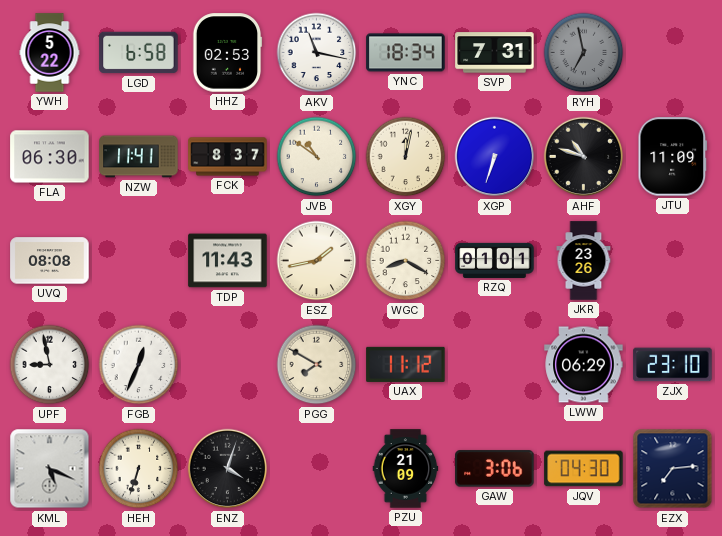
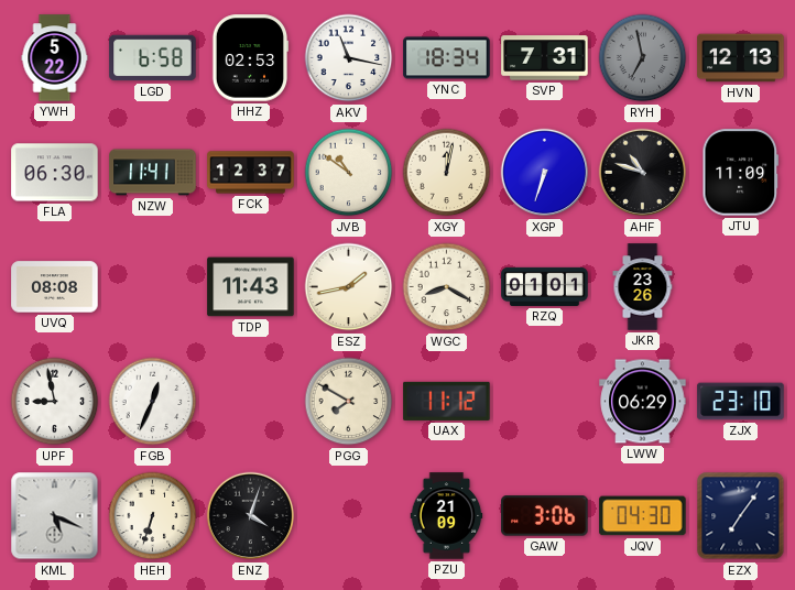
HVN: none -> 12:13
FCK: 8:37 -> 12:37
EZX: 7:14 -> 7:06
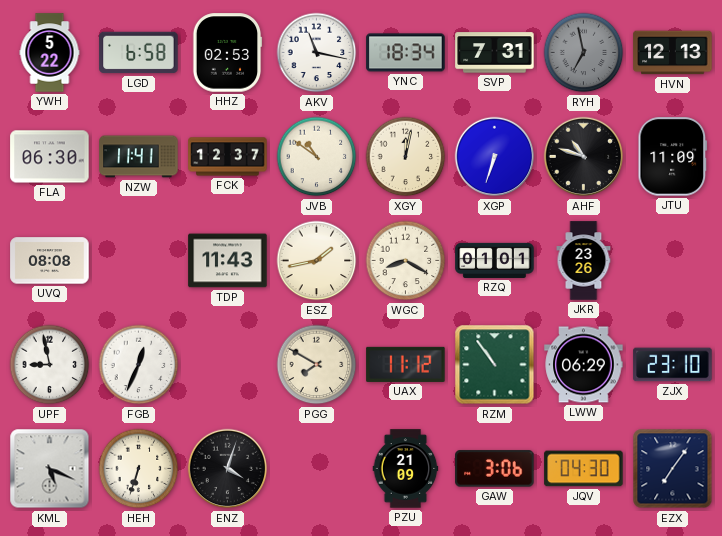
RZM: none -> 10:54
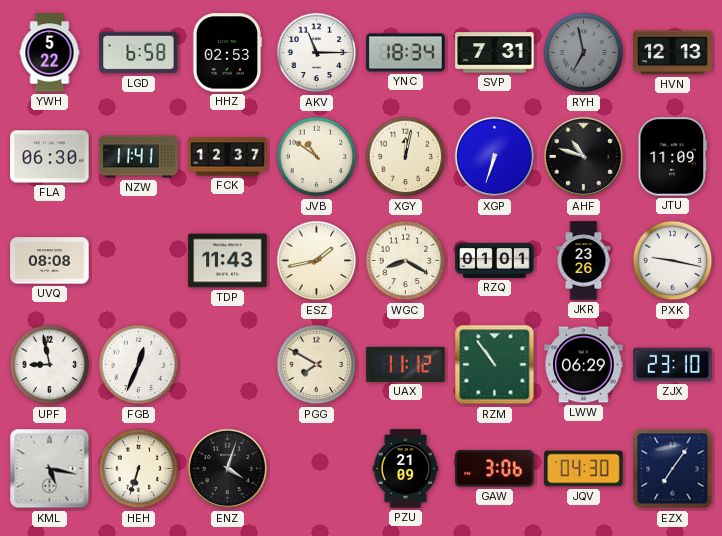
AKV: 11:17 -> 11:15
PXK: none -> 9:17
KML: 5:19 -> 5:17
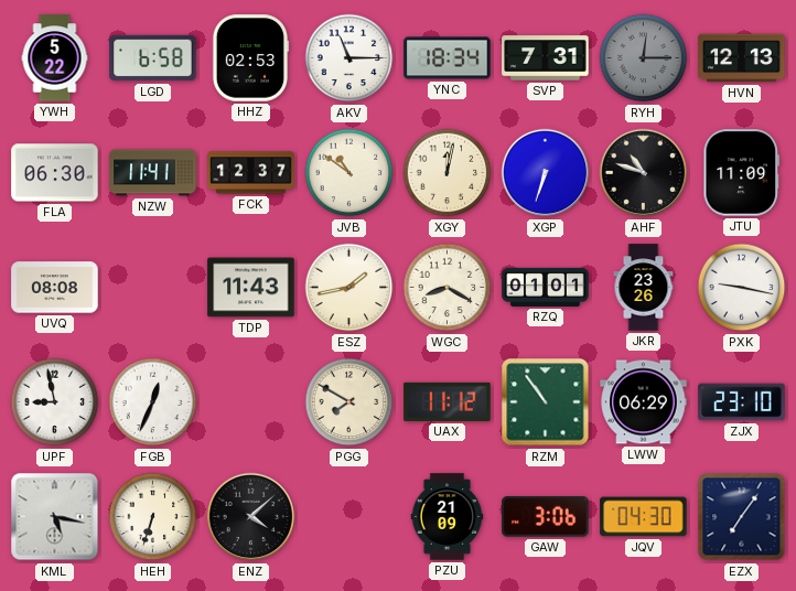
RYH: 6:58 -> 12:15
ENZ: 4:03 -> 4:08
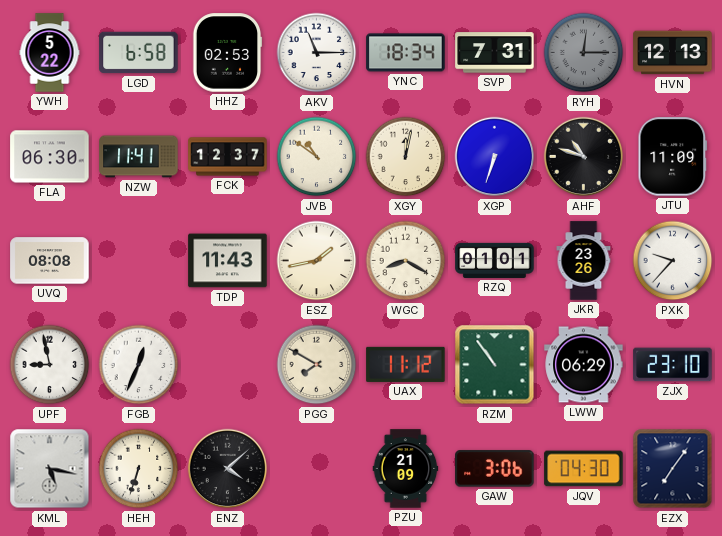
PXK: 9:17 -> 9:37
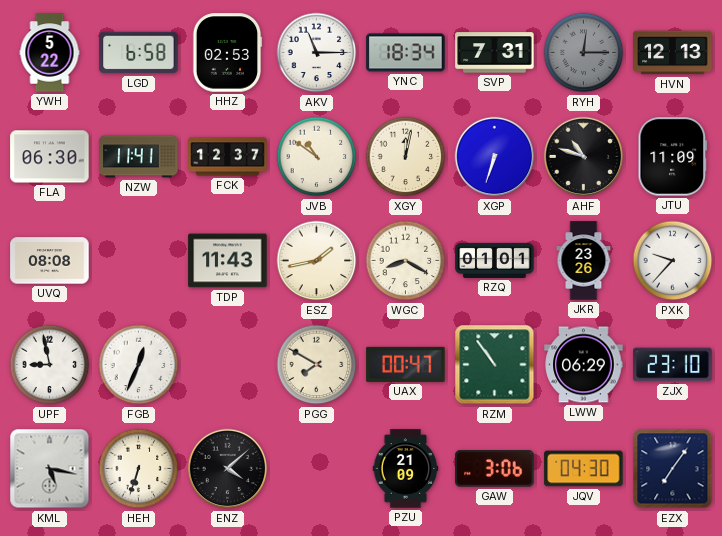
UAX: 11:12 -> 00:47
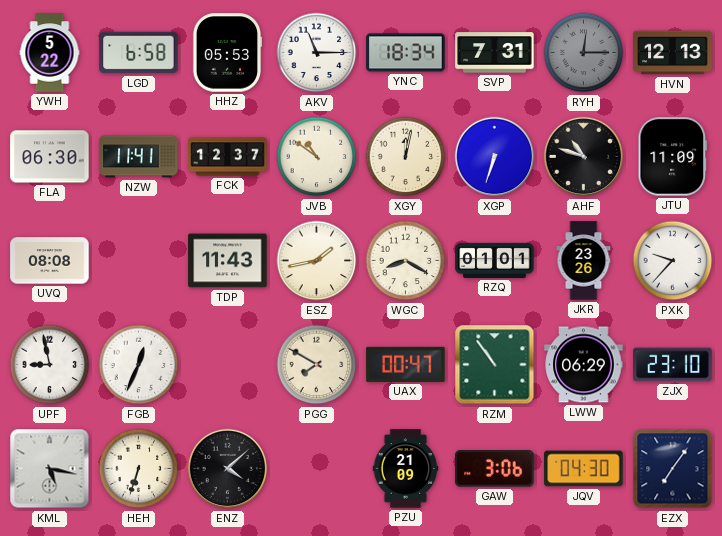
HHZ: 02:53 -> 05:53
